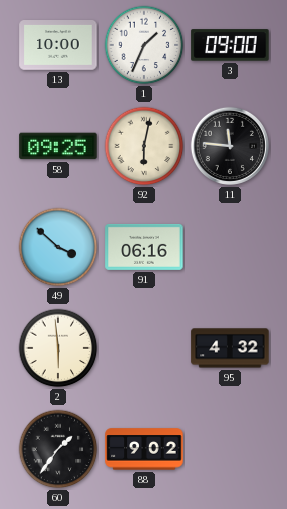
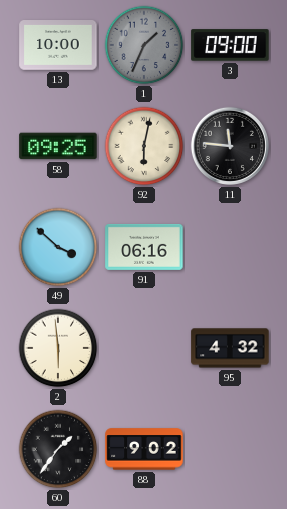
1 dial: white -> grey
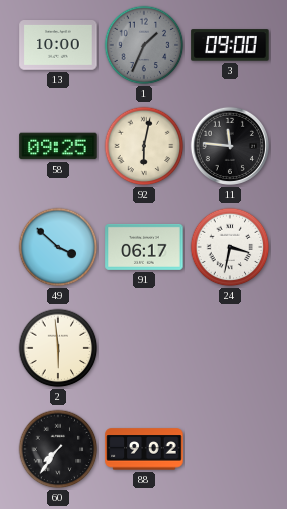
91: 06:16 -> 06:17
24: none -> 3:32
95: 4:32 -> none
60: 1:36 -> 7:36
